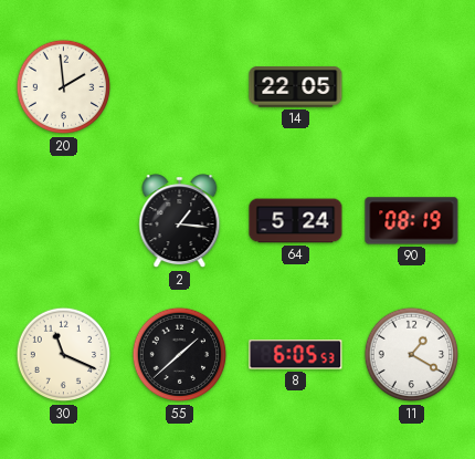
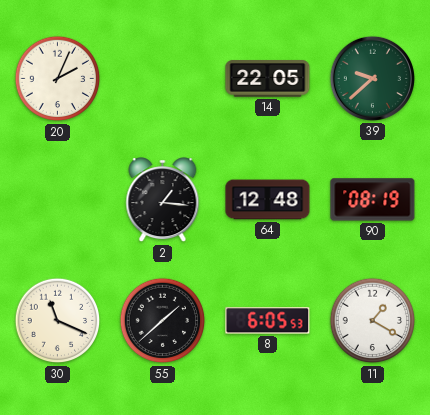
20: 1:59 -> 2:04
39: none -> 9:38
64: 5:24 -> 12:48
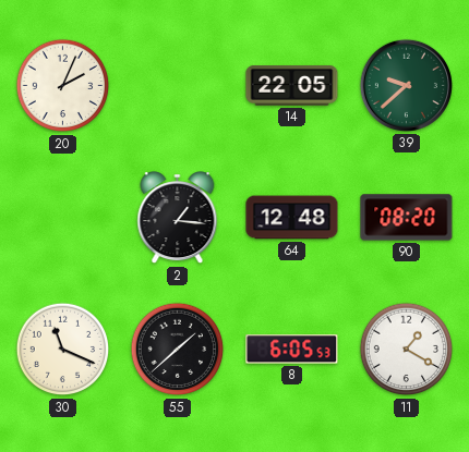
90: 08:19 -> 08:20
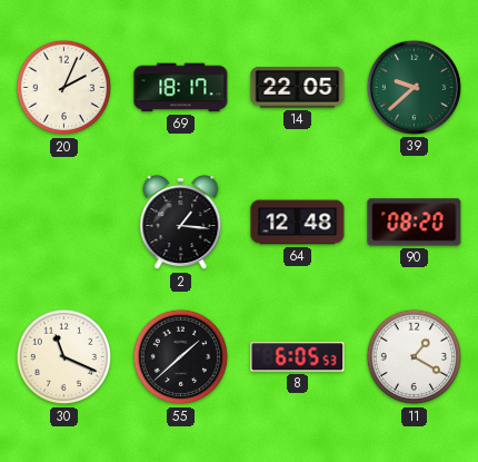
69: none -> 18:17
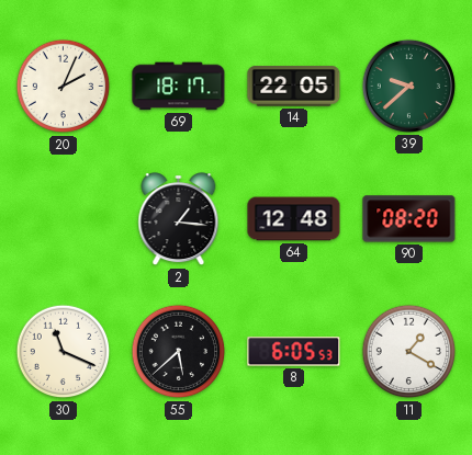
55: 1:38 -> 5:38
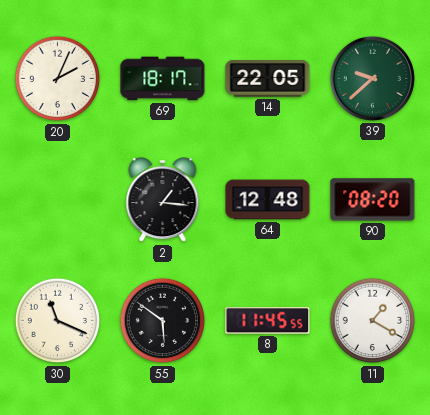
55: 5:38 -> 5:51
8: 6:05 -> 11:45
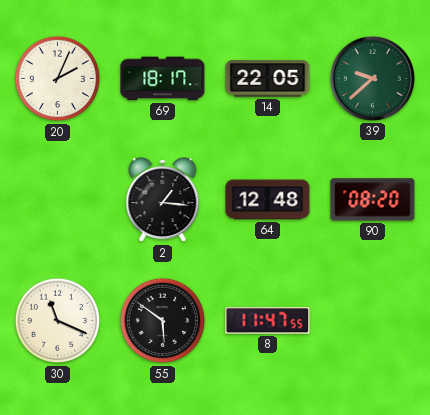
8: 11:45 -> 11:47
11: 1:20 -> none
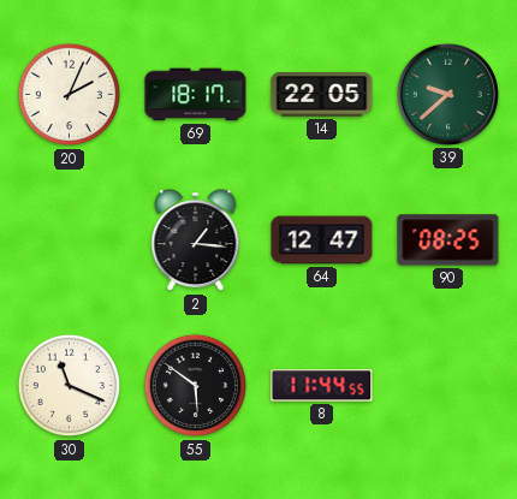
64: 12:48 -> 12:47
90: 08:20 -> 08:25
8: 11:47 -> 11:44
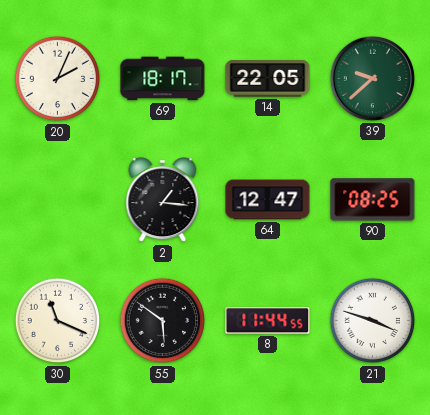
21: none -> 3:48
